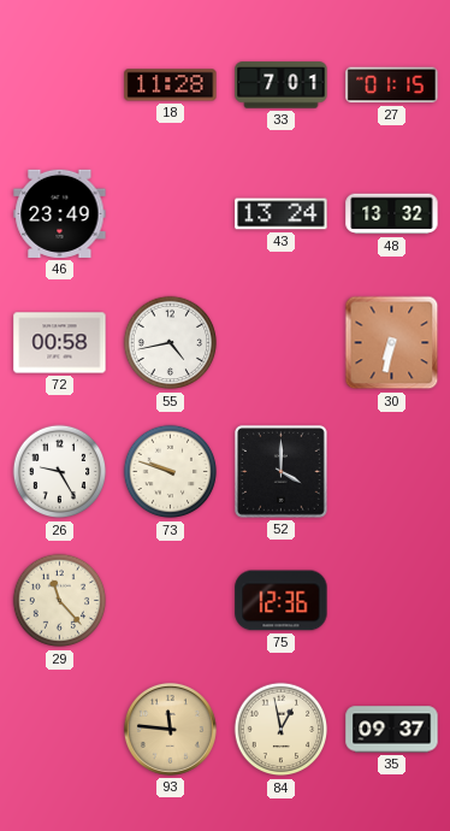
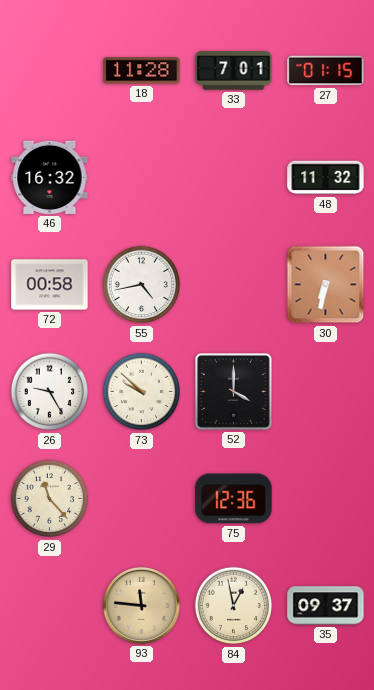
46: 23:49 -> 16:32
43: 13:24 -> none
48: 13:32 -> 11:32
73: 9:48 -> 9:52
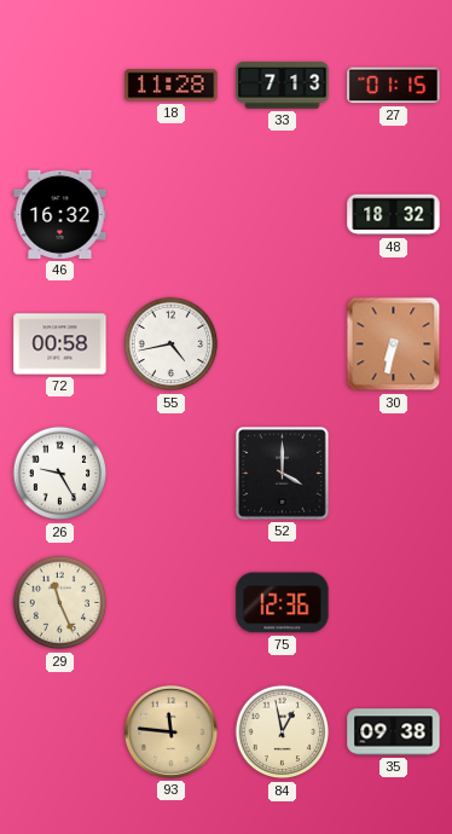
33: 7:01 -> 7:13
48: 11:32 -> 18:32
73: 9:52 -> none
29: 11:23 -> 11:26
35: 09:37 -> 09:38
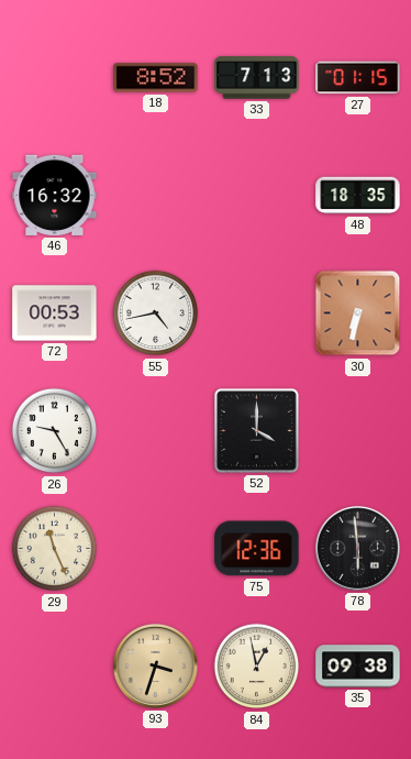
18: 11:28 -> 8:52
48: 18:32 -> 18:35
72: 00:58 -> 00:53
78: none -> 5:59
93: 11:46 -> 3:33
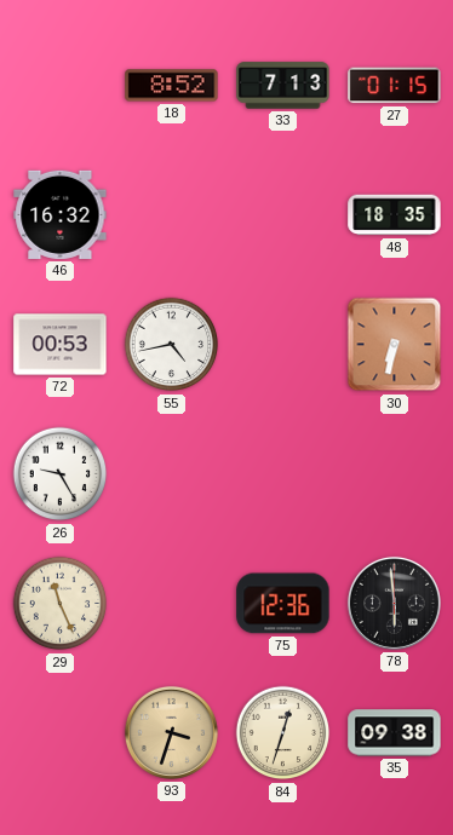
52: 4:00 -> none
84: 12:58 -> 12:33
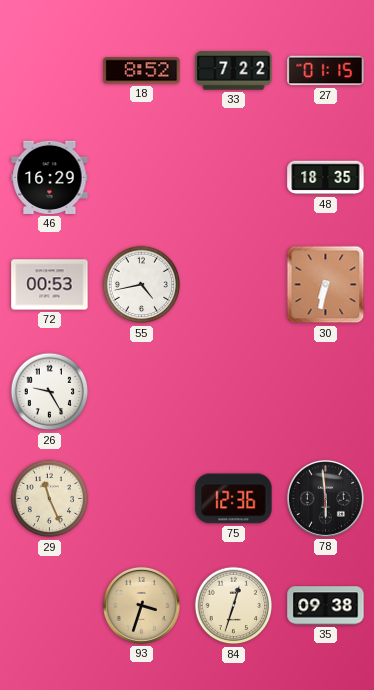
33: 7:13 -> 7:22
46: 16:32 -> 16:29
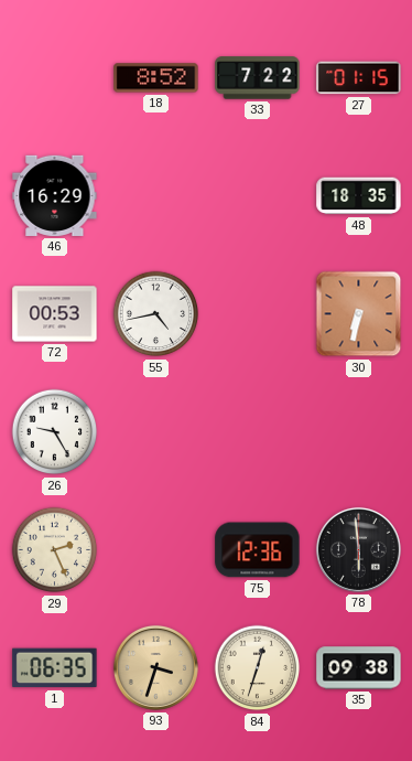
29: 11:26 -> 2:26
1: none -> 06:35
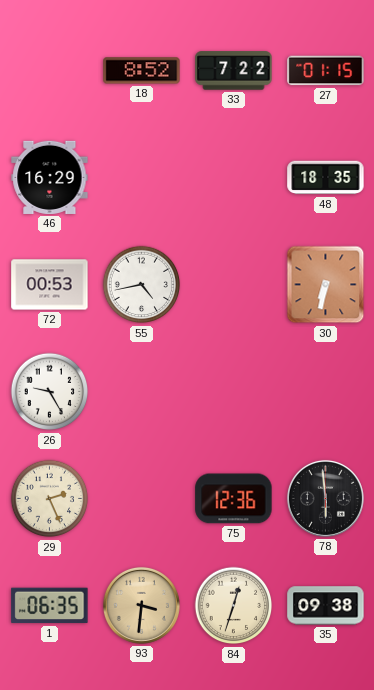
93: 3:33 -> 3:31
